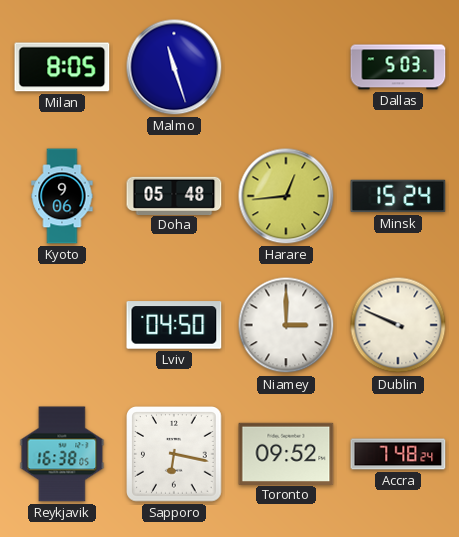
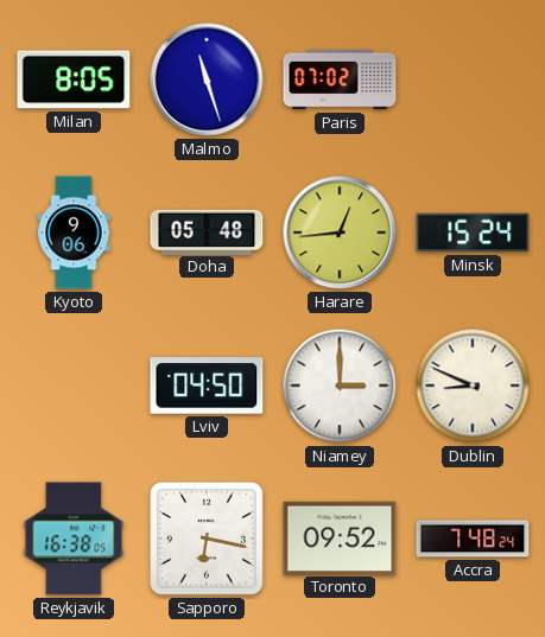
Paris: none -> 07:02
Dallas: 5:03 -> none
Dublin: 9:49 -> 8:49
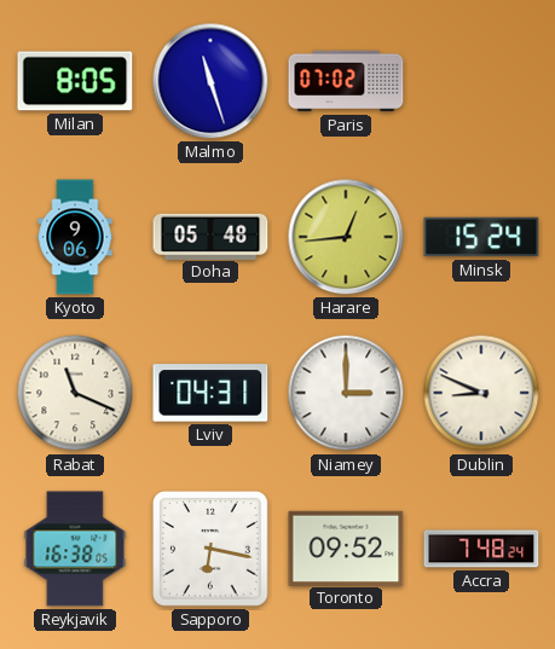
Rabat: none -> 11:19
Lviv: 04:50 -> 04:31
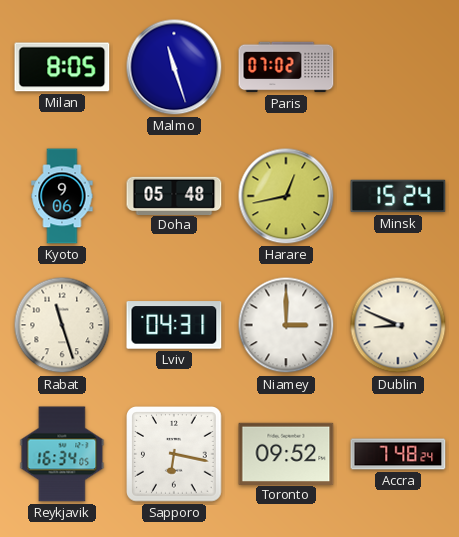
Harare: 12:44 -> 12:43
Rabat: 11:19 -> 11:27
Reykjavik: 16:38 -> 16:34
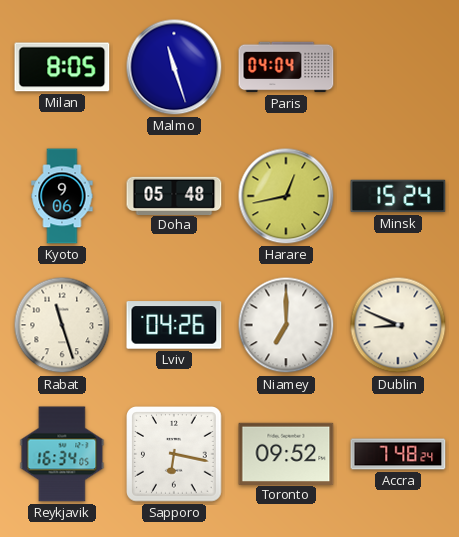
Paris: 07:02 -> 04:04
Lviv: 04:31 -> 04:26
Niamey: 3:00 -> 7:00
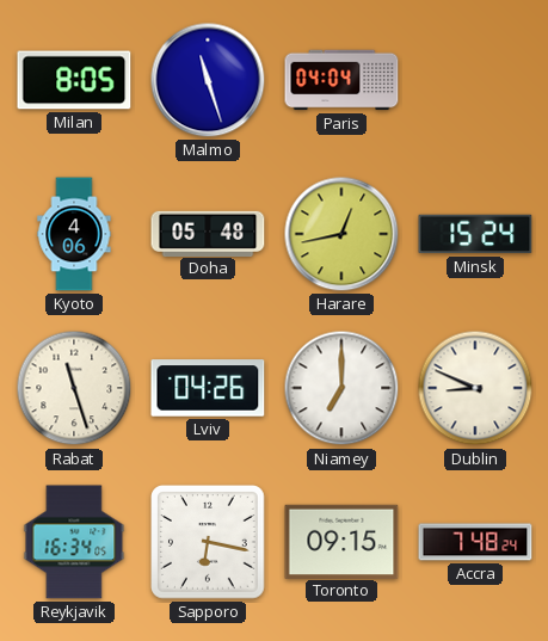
Kyoto: 9:06 -> 4:06
Toronto: 09:52 -> 09:15
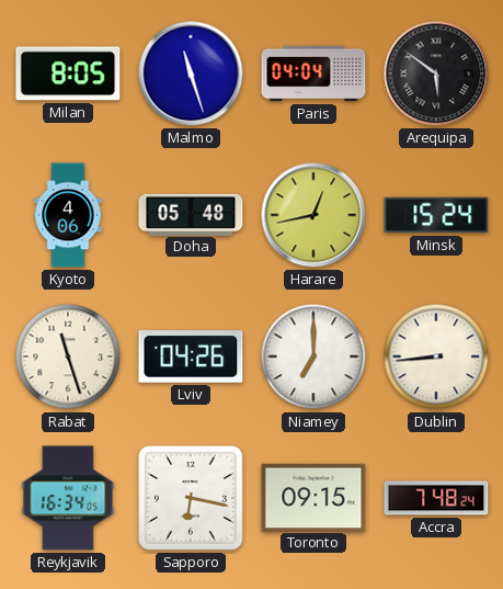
Arequipa: none -> 5:51
Dublin: 8:49 -> 8:44
